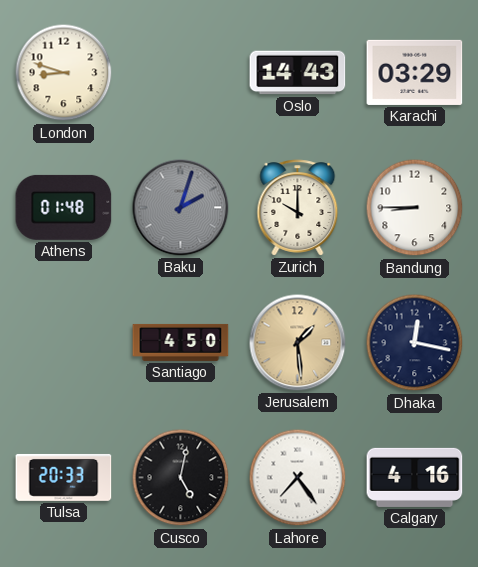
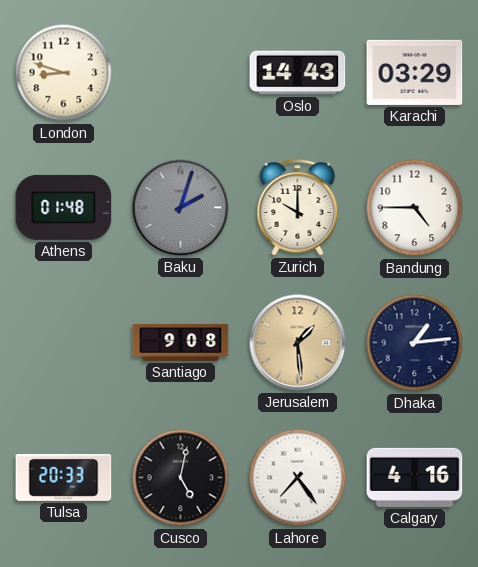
Bandung: 8:45 -> 4:45
Santiago: 4:50 -> 9:08
Dhaka: 12:17 -> 1:14
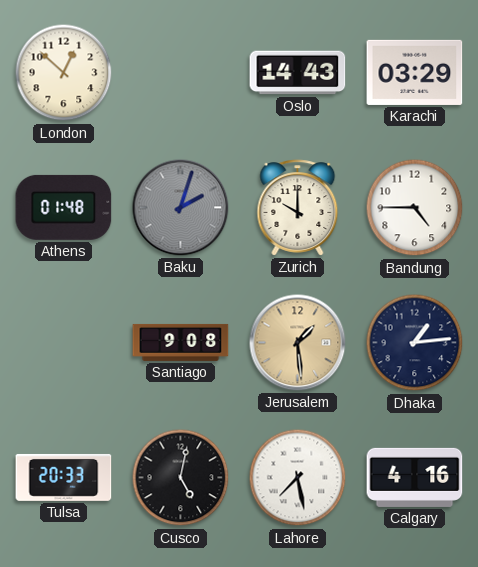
London: 8:48 -> 12:52
Lahore: 7:24 -> 7:28
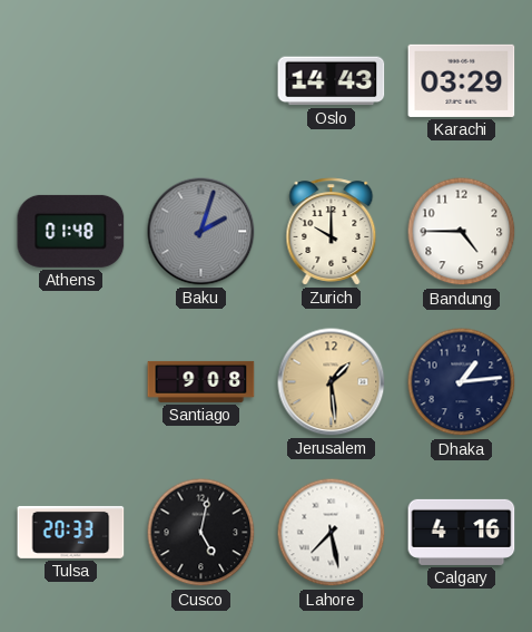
London: 12:52 -> none
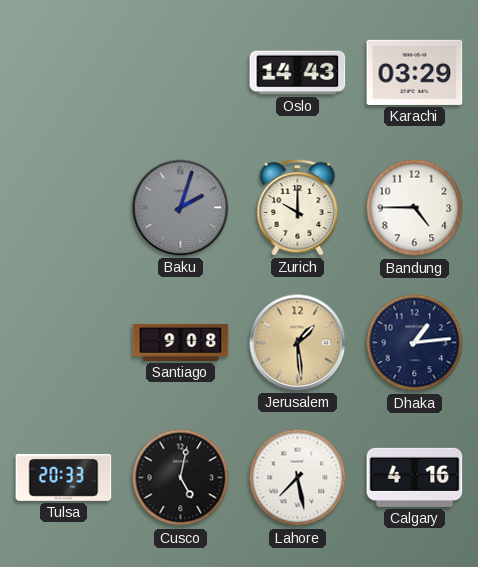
Athens: 01:48 -> none
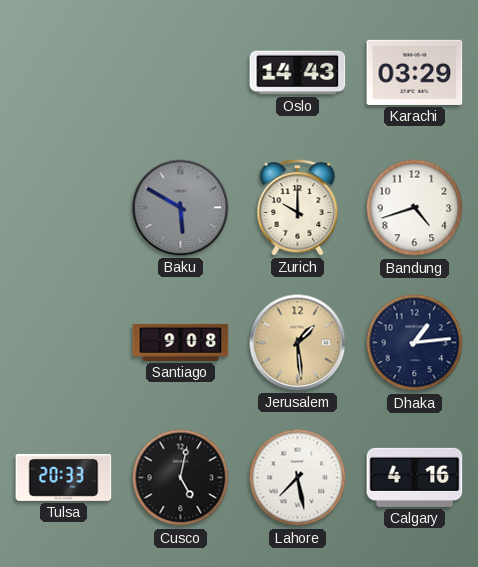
Baku: 2:03 -> 5:50
Bandung: 4:45 -> 4:42
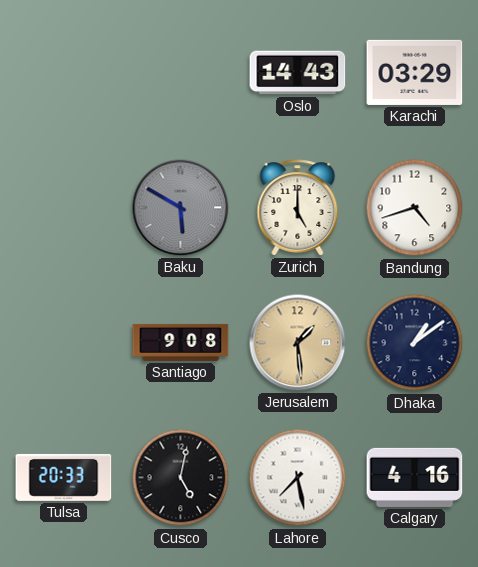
Zurich: 10:00 -> 5:00
Dhaka: 1:14 -> 1:09
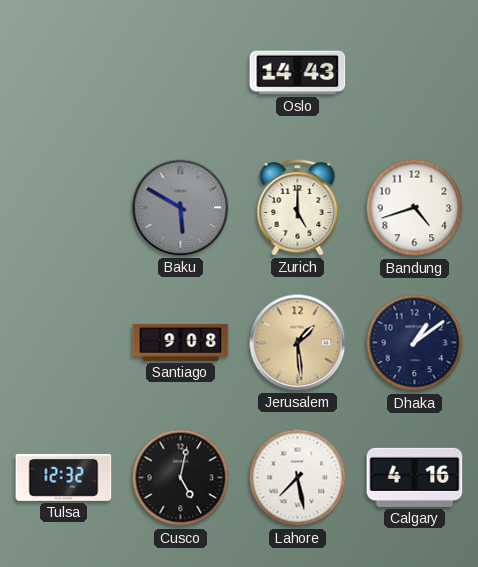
Karachi: 03:29 -> none
Tulsa: 20:33 -> 12:32
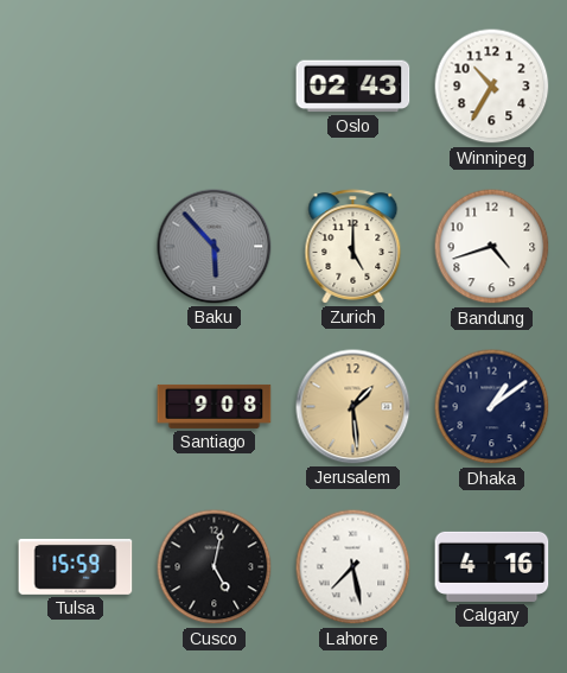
Oslo: 14:43 -> 02:43
Winnipeg: none -> 10:35
Baku: 5:50 -> 5:53
Tulsa: 12:32 -> 15:59
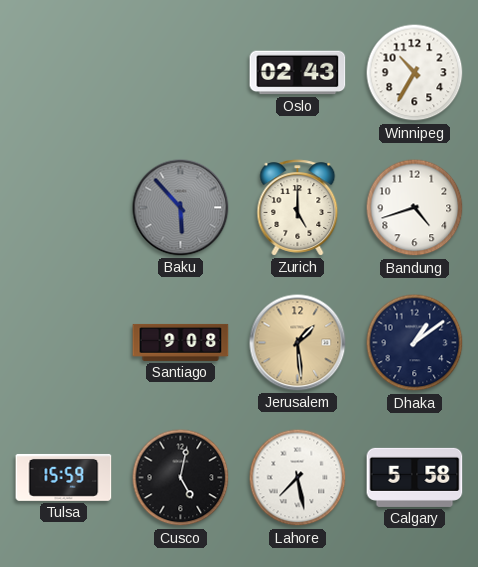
Calgary: 4:16 -> 5:58
